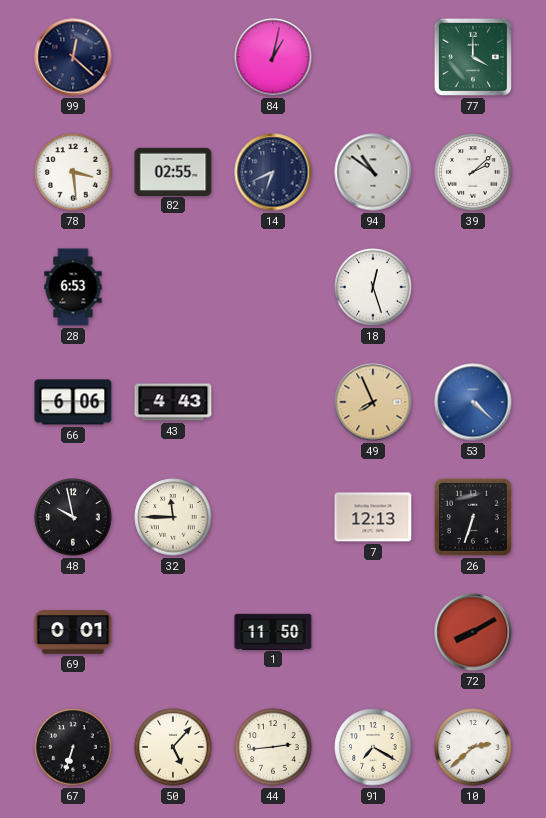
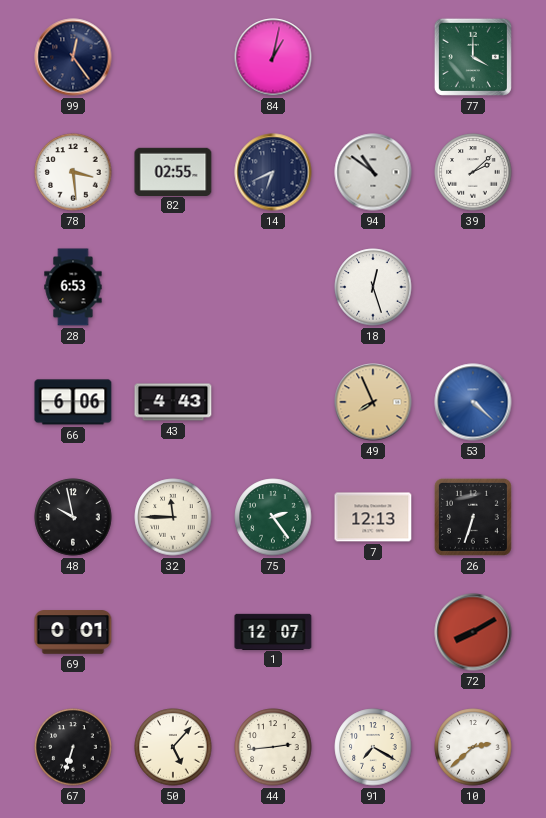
99: 12:22 -> 12:24
75: none -> 2:24
1: 11:50 -> 12:07
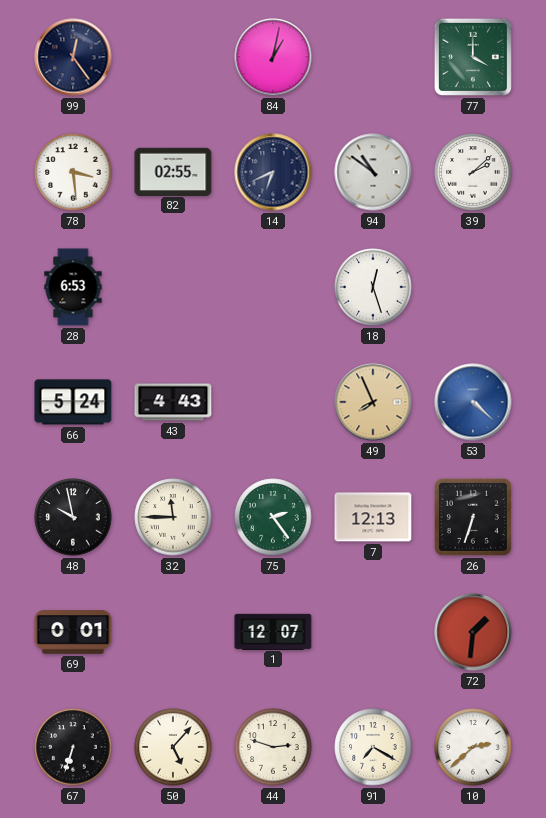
66: 6:06 -> 5:24
72: 8:10 -> 1:31
44: 2:44 -> 2:48
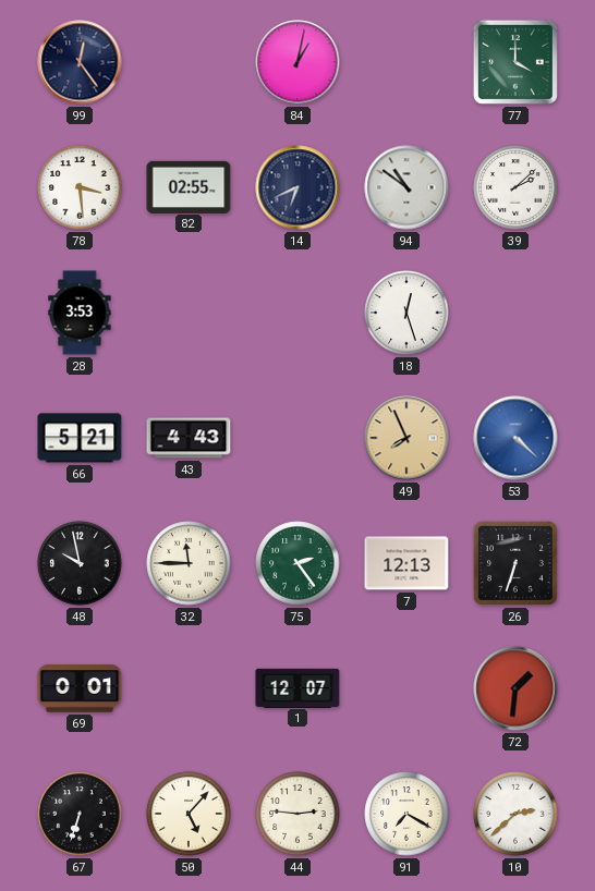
28: 6:53 -> 3:53
66: 5:24 -> 5:21
44: 2:48 -> 2:46
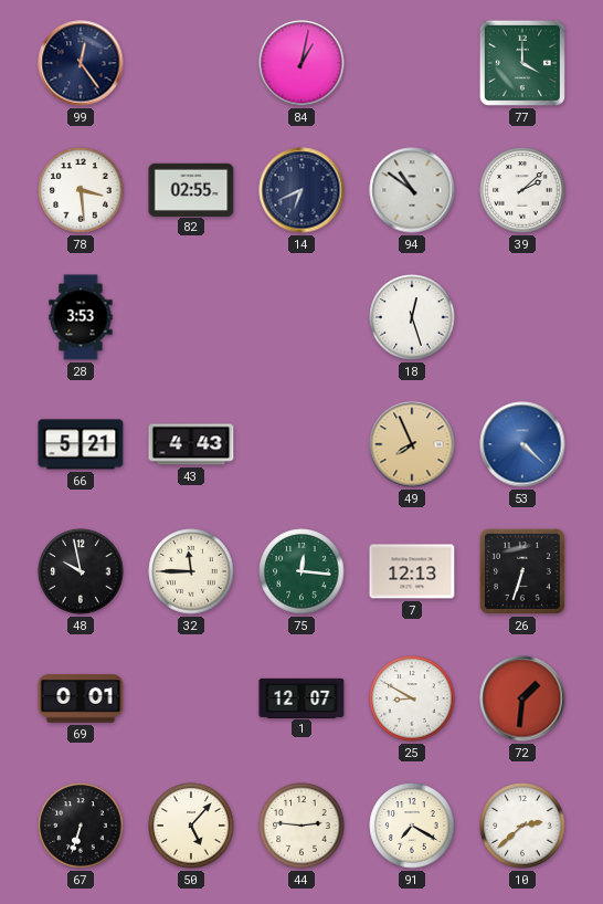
75: 2:24 -> 12:16
25: none -> 8:50
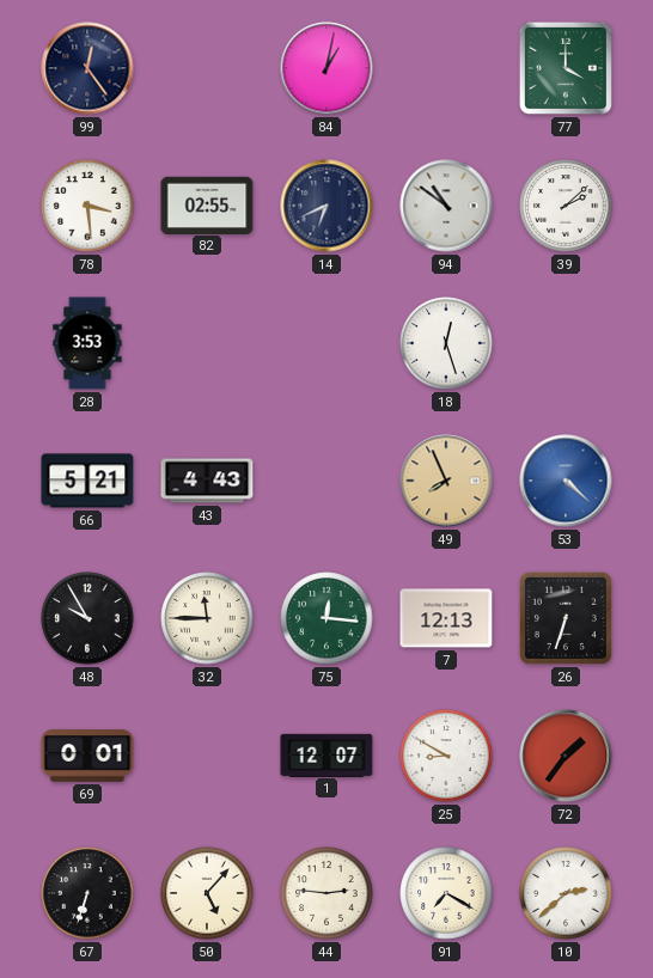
48: 9:58 -> 9:55
72: 1:31 -> 1:36
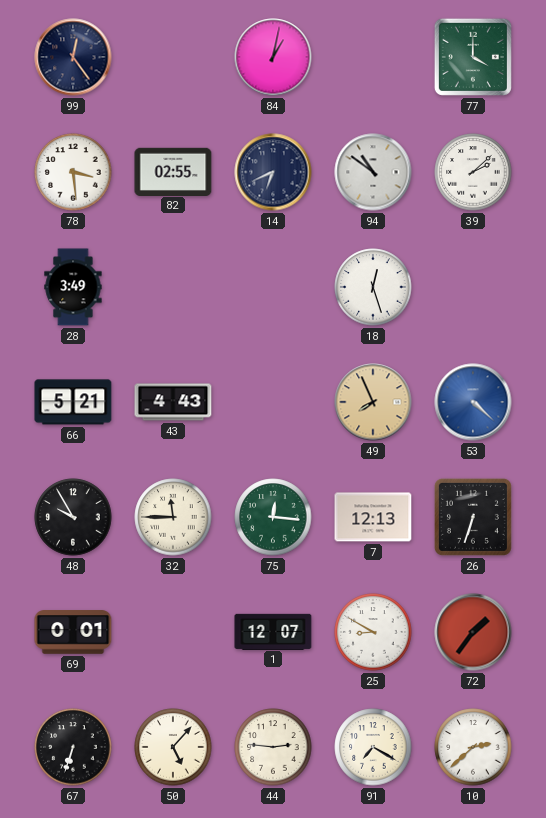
28: 3:53 -> 3:49
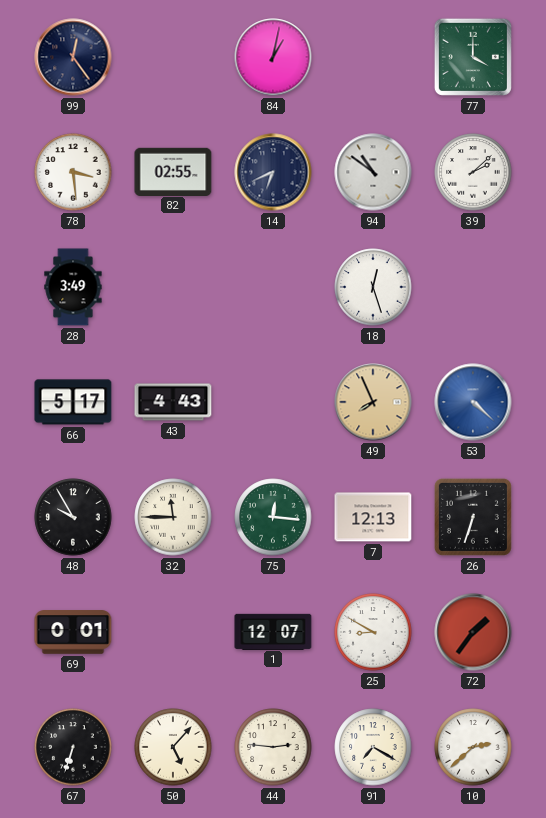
66: 5:21 -> 5:17
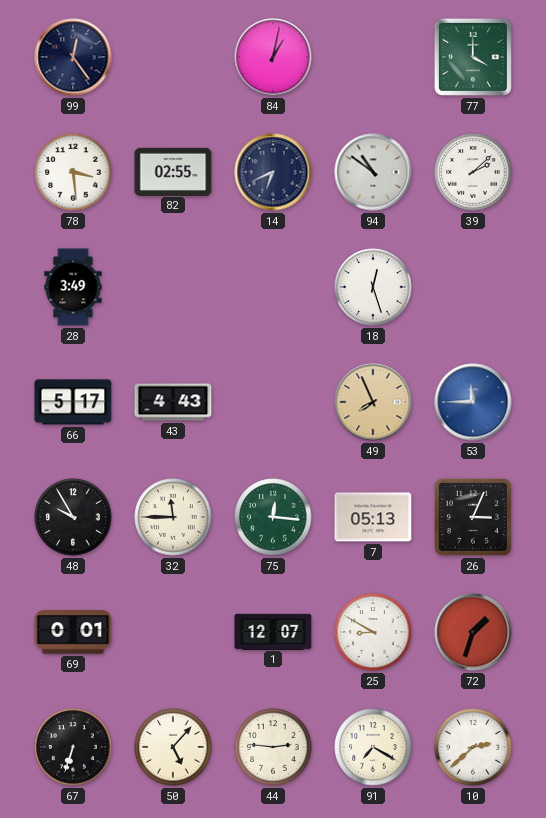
53: 4:22 -> 11:45
7: 12:13 -> 05:13
26: 6:33 -> 3:04
72: 1:36 -> 1:33
